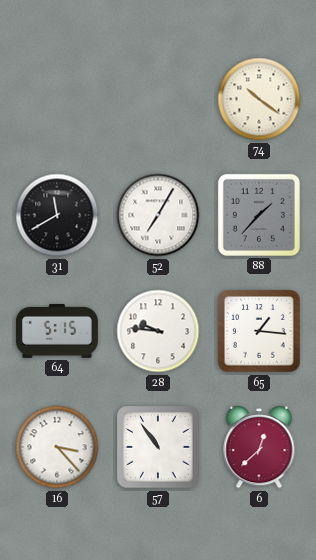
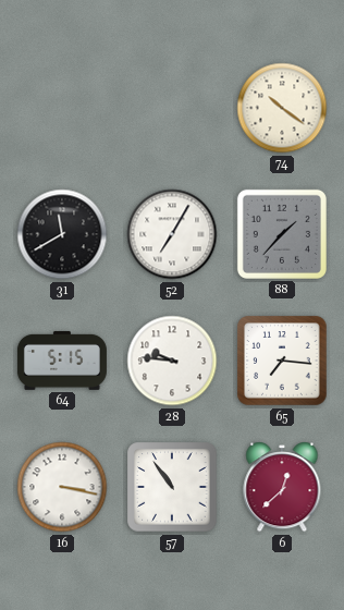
65: 1:16 -> 7:16
16: 3:23 -> 3:17
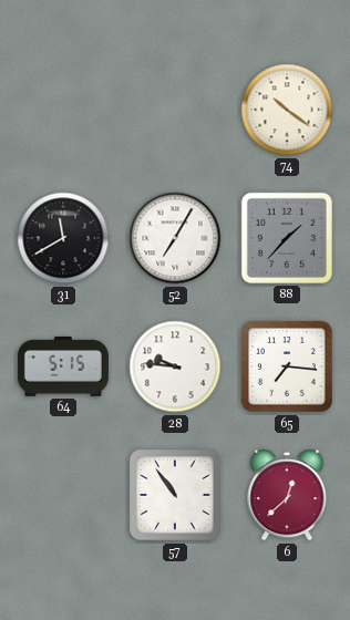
16: 3:17 -> none
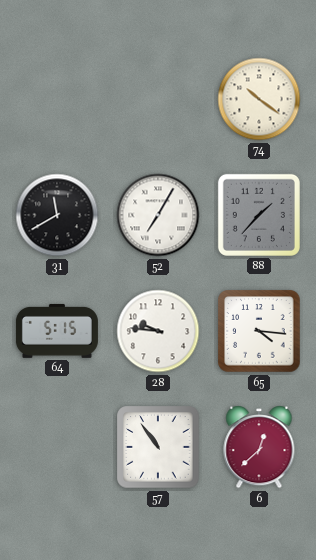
65: 7:16 -> 4:16
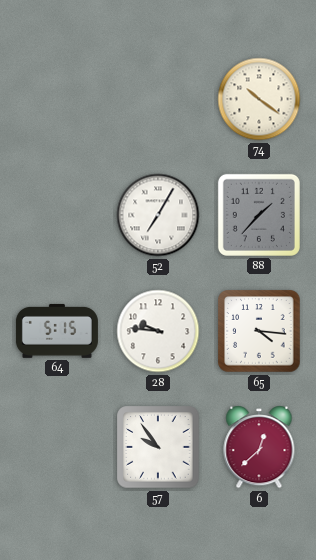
31: 11:40 -> none
57: 10:54 -> 9:54
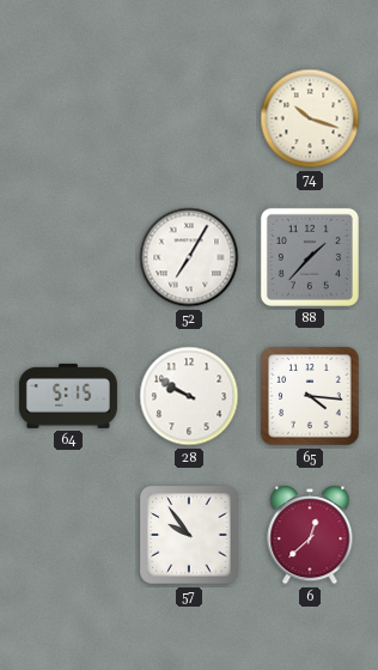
74: 10:21 -> 10:18
28: 9:46 -> 9:50
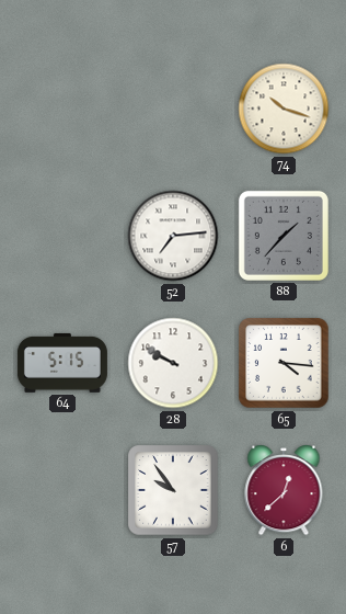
52: 7:05 -> 7:14
